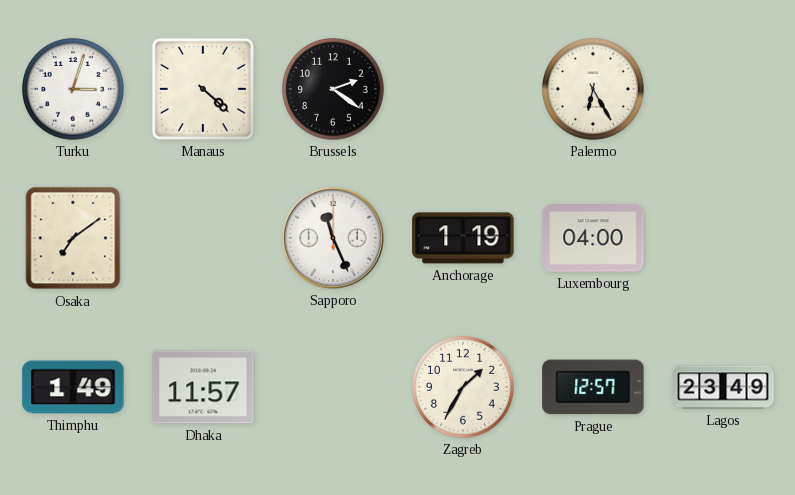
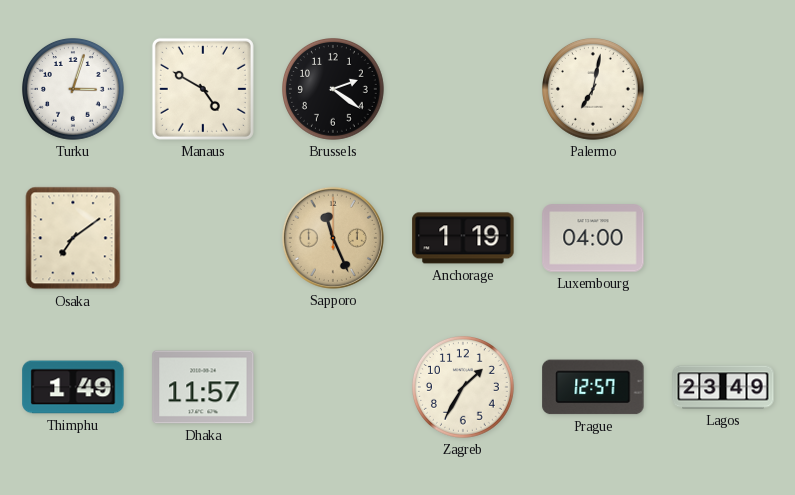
Manaus: 4:22 -> 4:50
Palermo: 6:25 -> 7:02
Sapporo dial: white -> champagne
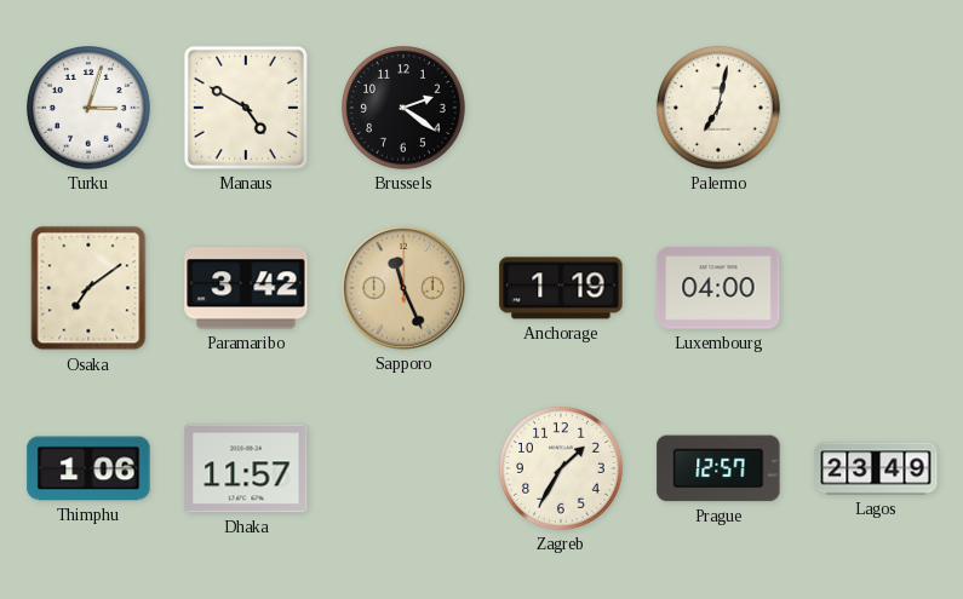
Paramaribo: none -> 3:42
Thimphu: 1:49 -> 1:06
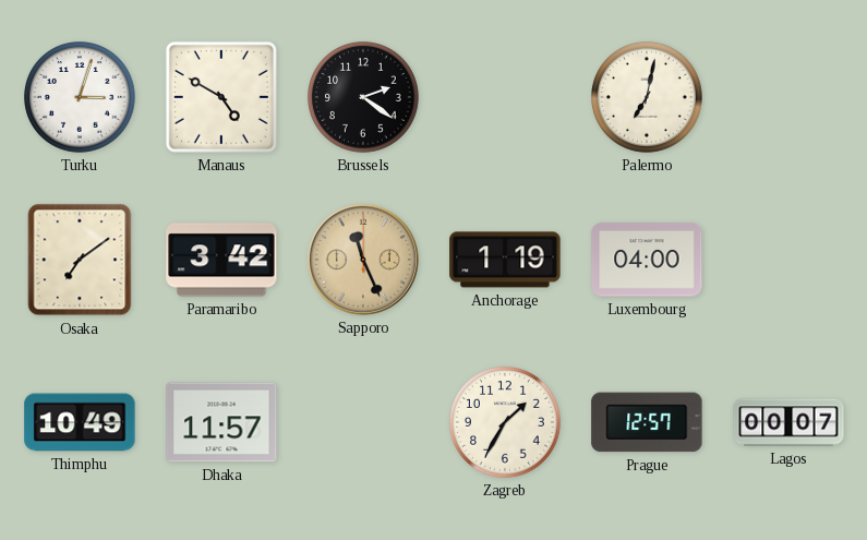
Thimphu: 1:06 -> 10:49
Lagos: 23:49 -> 00:07
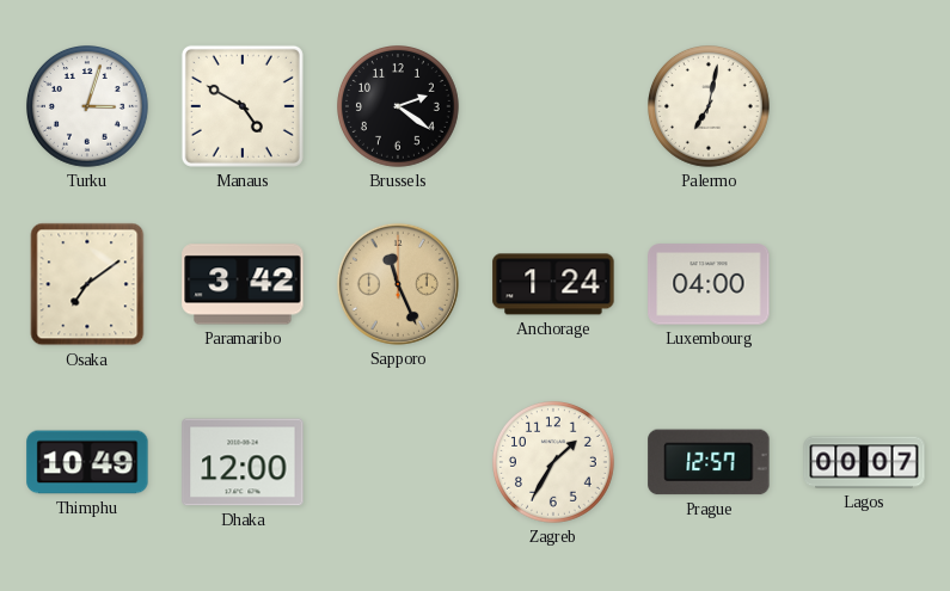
Anchorage: 1:19 -> 1:24
Dhaka: 11:57 -> 12:00
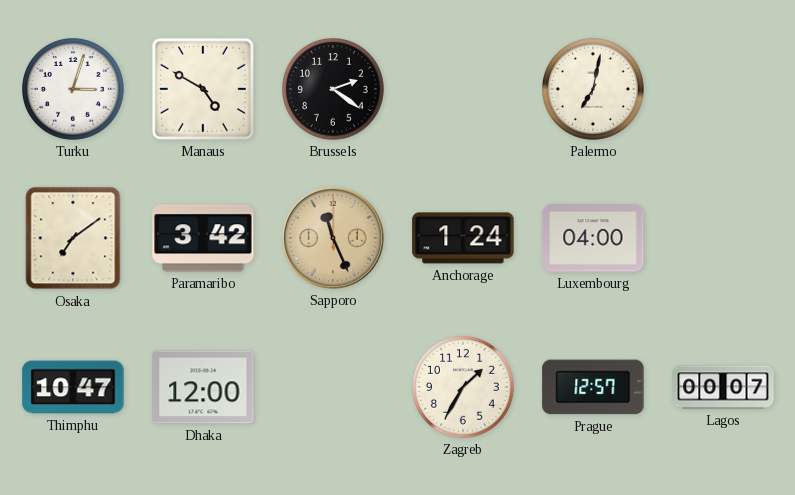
Thimphu: 10:49 -> 10:47
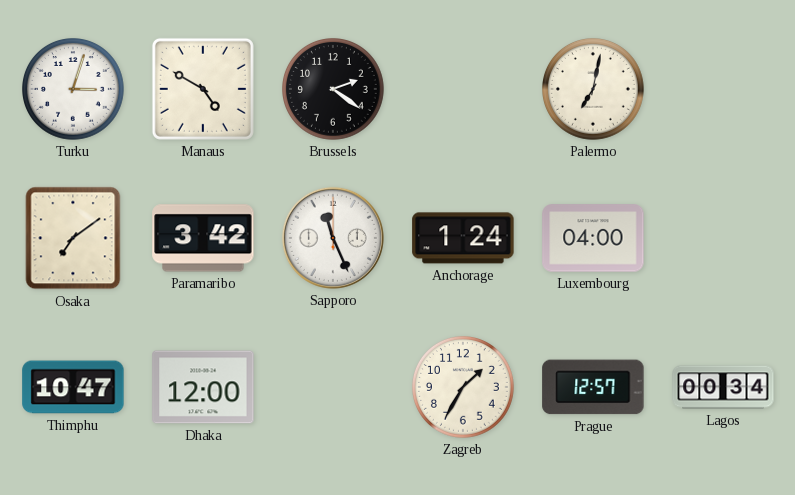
Sapporo dial: champagne -> white
Lagos: 00:07 -> 00:34
